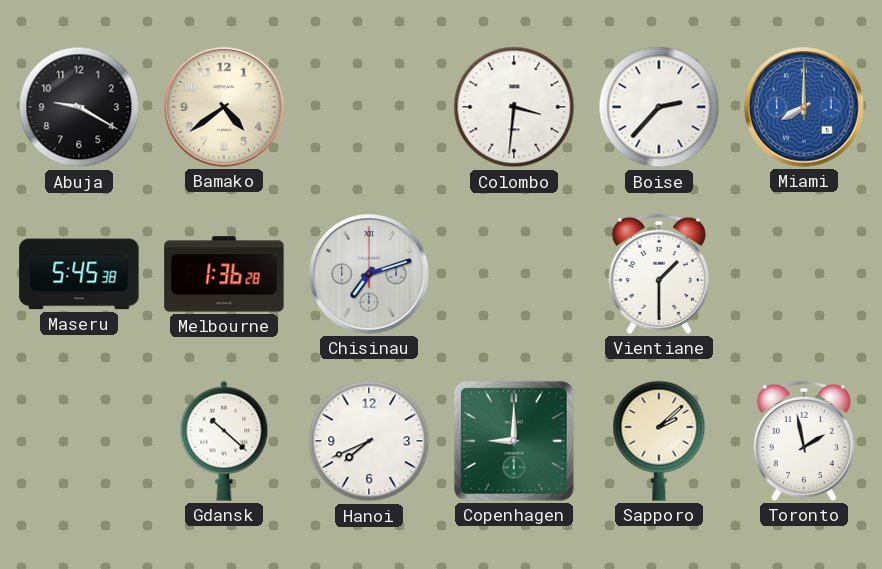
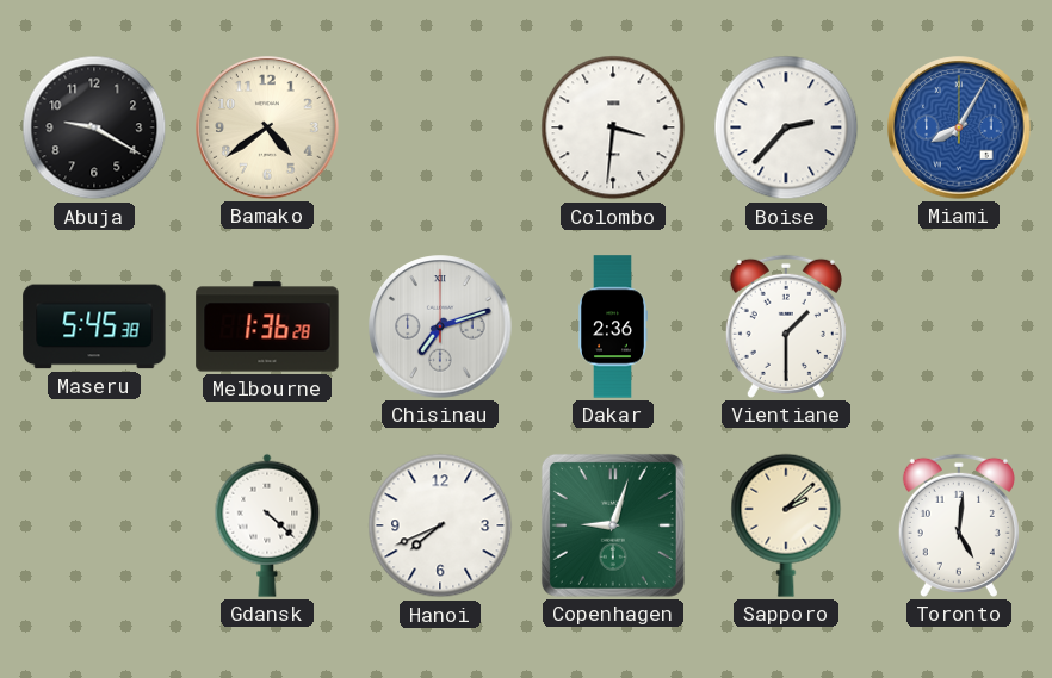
Miami: 8:00 -> 8:05
Dakar: none -> 2:36
Gdansk: 10:22 -> 4:22
Copenhagen: 9:00 -> 9:03
Toronto: 1:58 -> 5:01
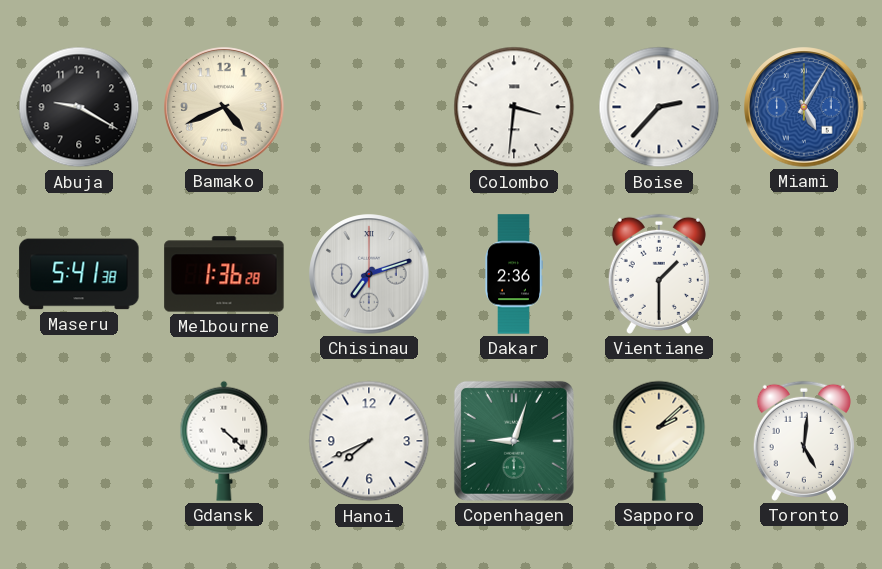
Bamako: 4:39 -> 4:41
Miami: 8:05 -> 5:05
Maseru: 5:45 -> 5:41
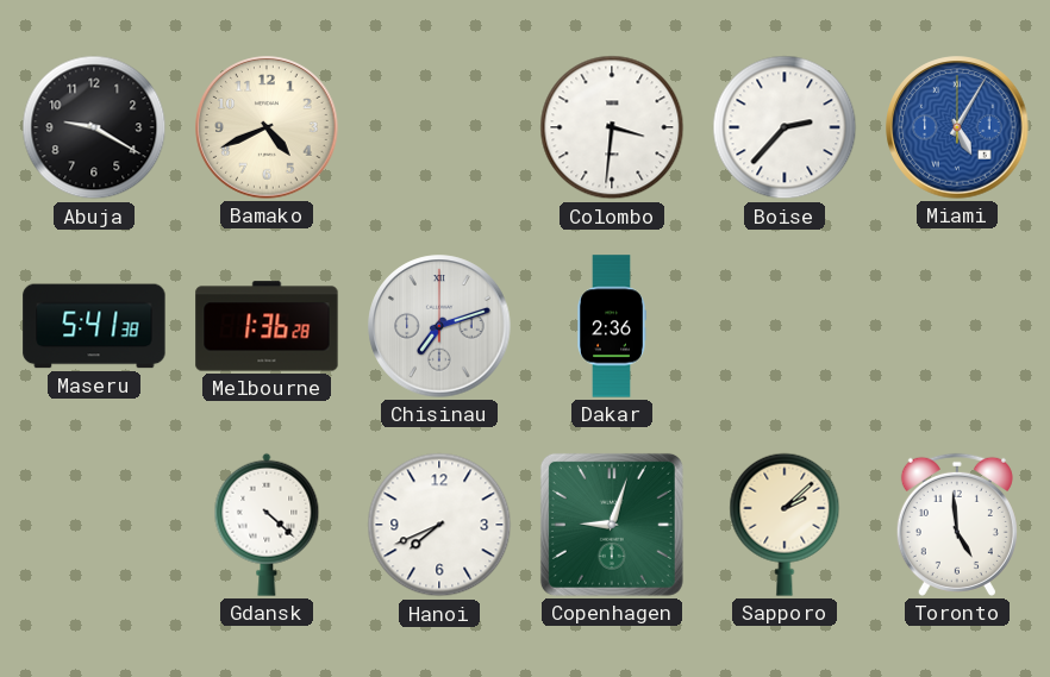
Vientiane: 1:30 -> none
Toronto: 5:01 -> 4:59
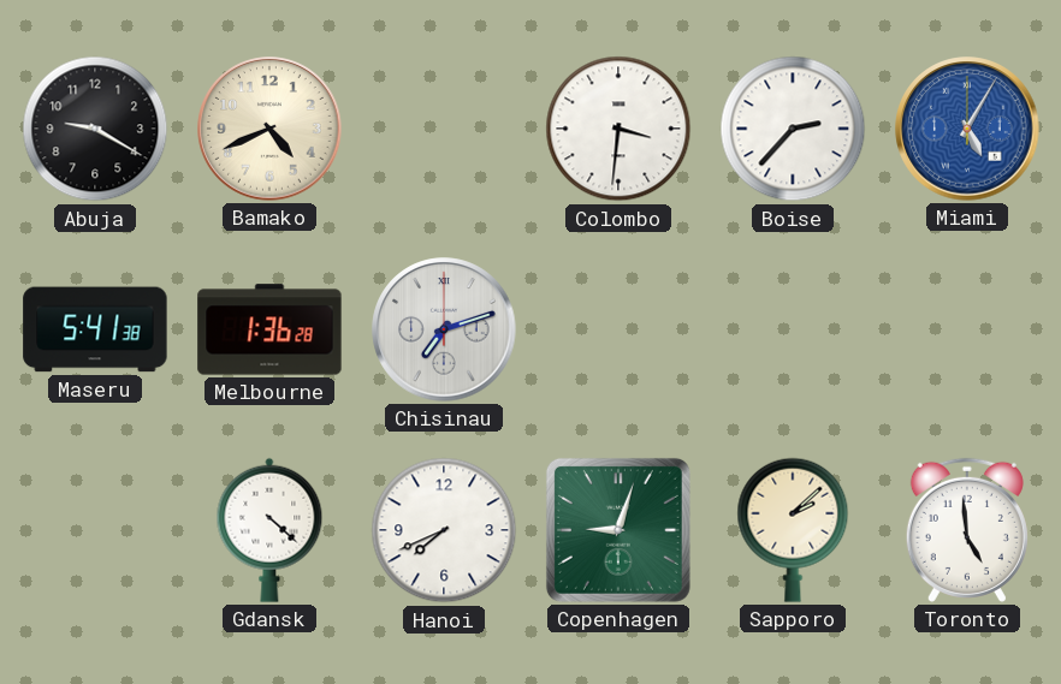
Dakar: 2:36 -> none
